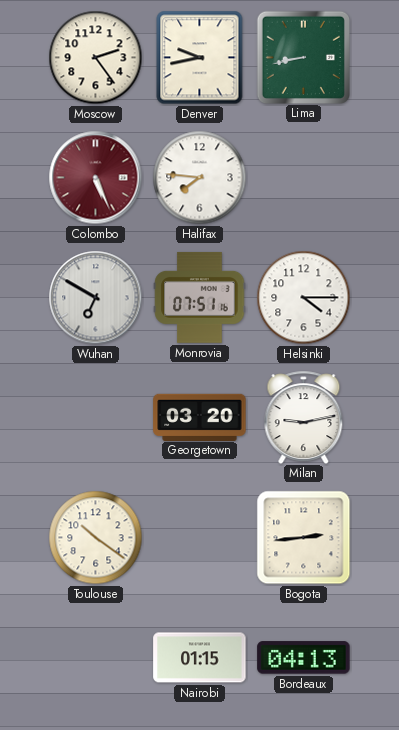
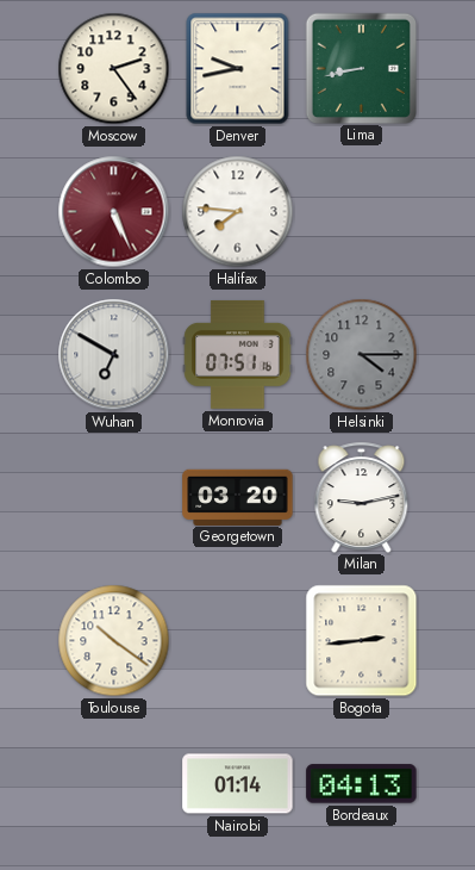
Helsinki dial: white -> grey
Nairobi: 01:15 -> 01:14
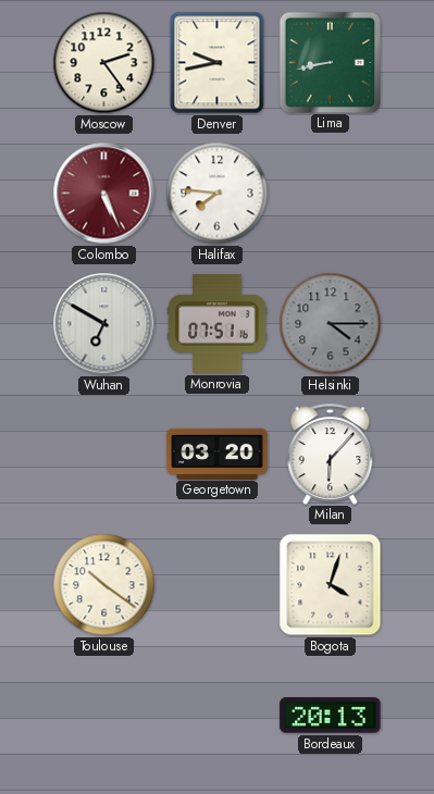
Milan: 9:13 -> 6:07
Bogota: 2:44 -> 4:03
Nairobi: 01:14 -> none
Bordeaux: 04:13 -> 20:13
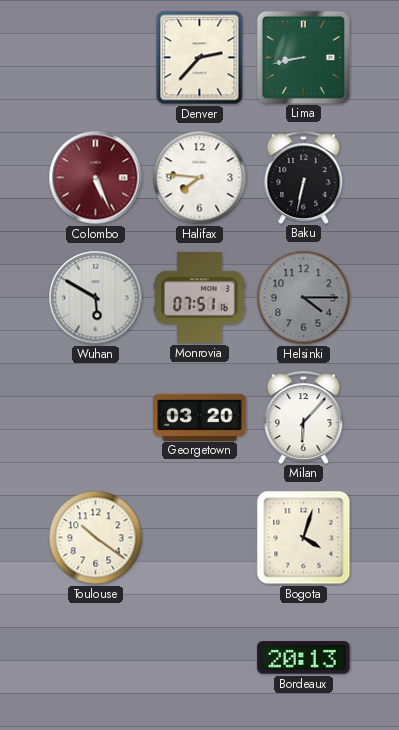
Moscow: 2:24 -> none
Denver: 9:43 -> 2:37
Baku: none -> 6:32
Wuhan: 6:50 -> 5:50
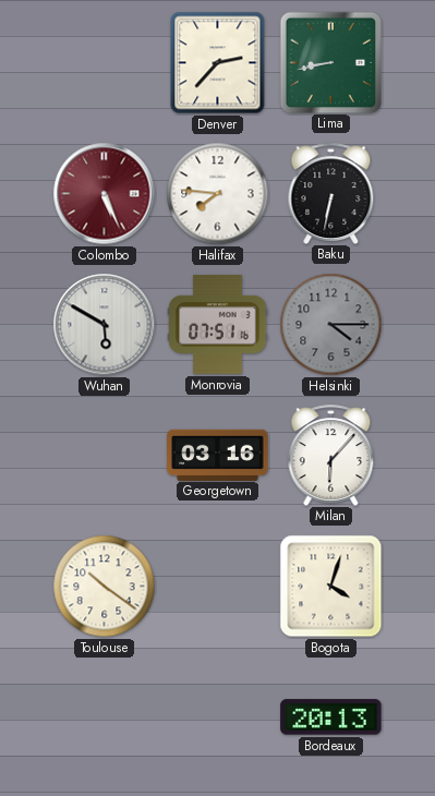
Georgetown: 03:20 -> 03:16
